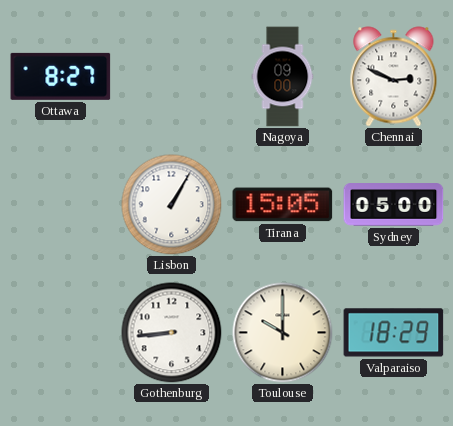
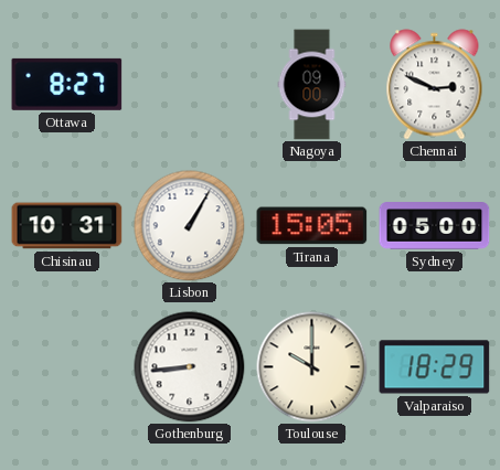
Chisinau: none -> 10:31
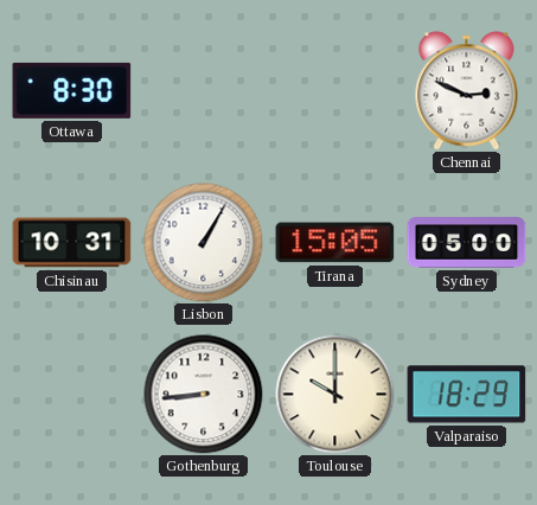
Ottawa: 8:27 -> 8:30
Nagoya: 09:00 -> none
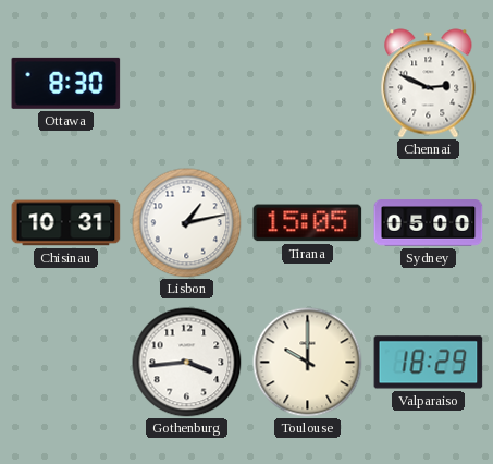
Lisbon: 1:05 -> 1:13
Gothenburg: 8:44 -> 3:44
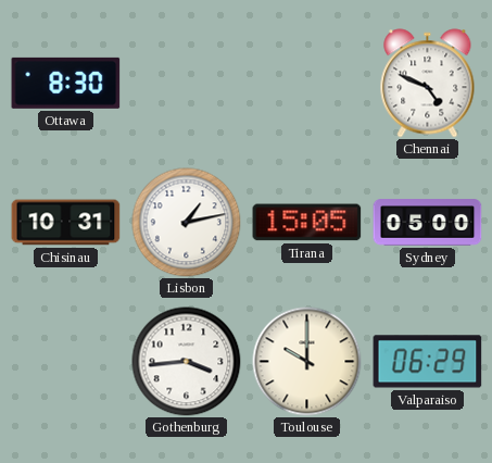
Chennai: 2:49 -> 4:49
Valparaiso: 18:29 -> 06:29
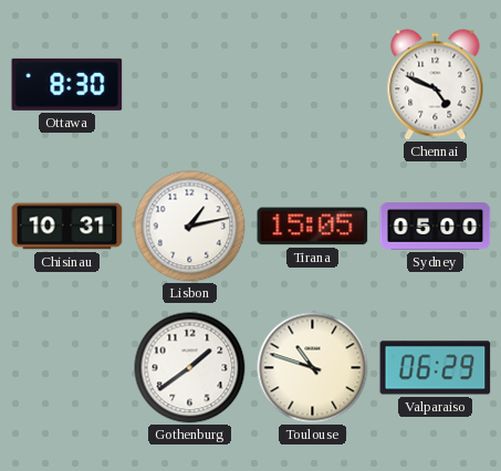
Gothenburg: 3:44 -> 1:39
Toulouse: 10:00 -> 10:48
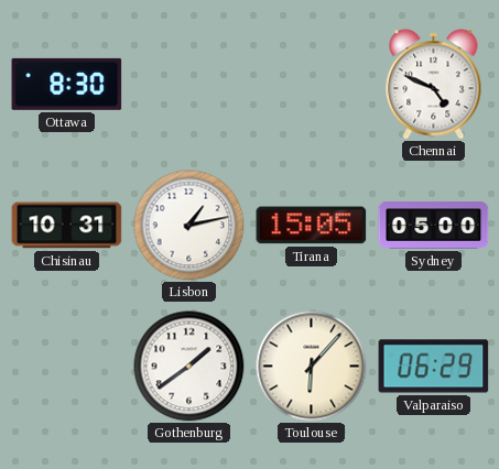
Toulouse: 10:48 -> 6:07
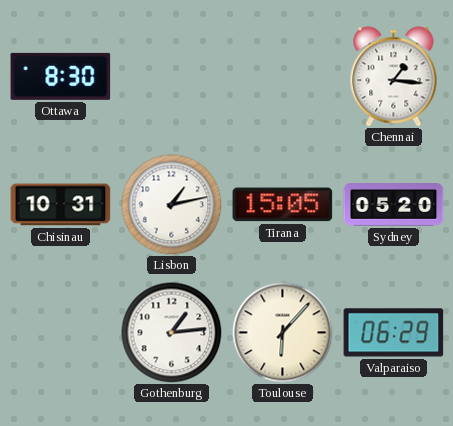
Chennai: 4:49 -> 1:16
Sydney: 05:00 -> 05:20
Gothenburg: 1:39 -> 1:14
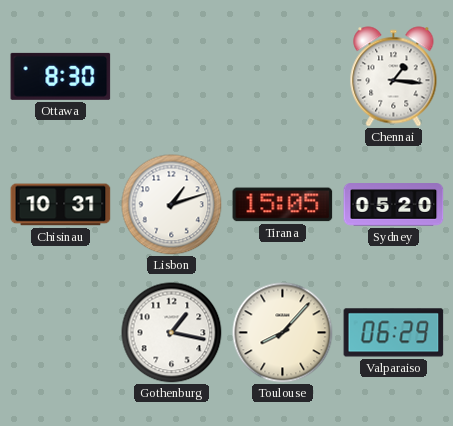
Lisbon: 1:13 -> 1:12
Gothenburg: 1:14 -> 1:17
Toulouse: 6:07 -> 8:07
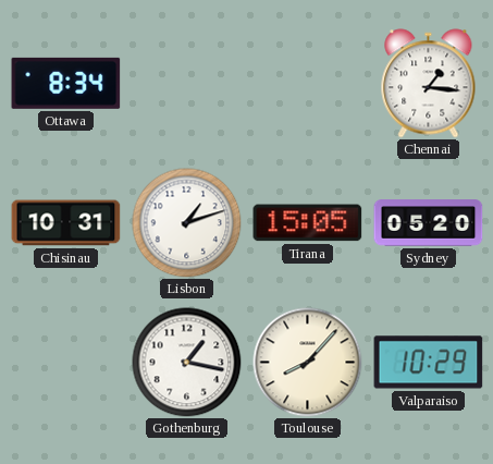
Ottawa: 8:30 -> 8:34
Valparaiso: 06:29 -> 10:29
